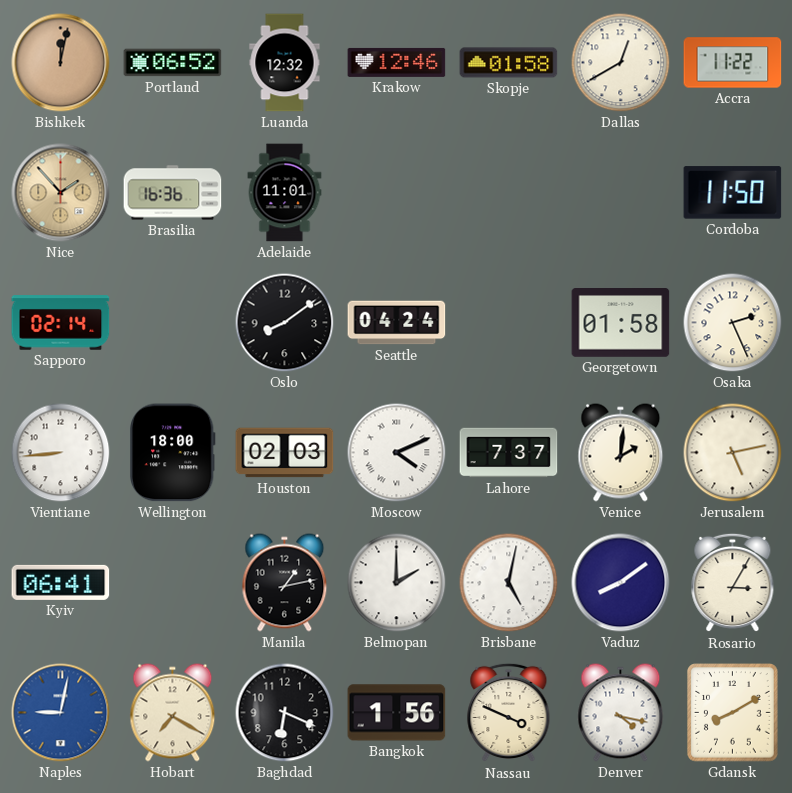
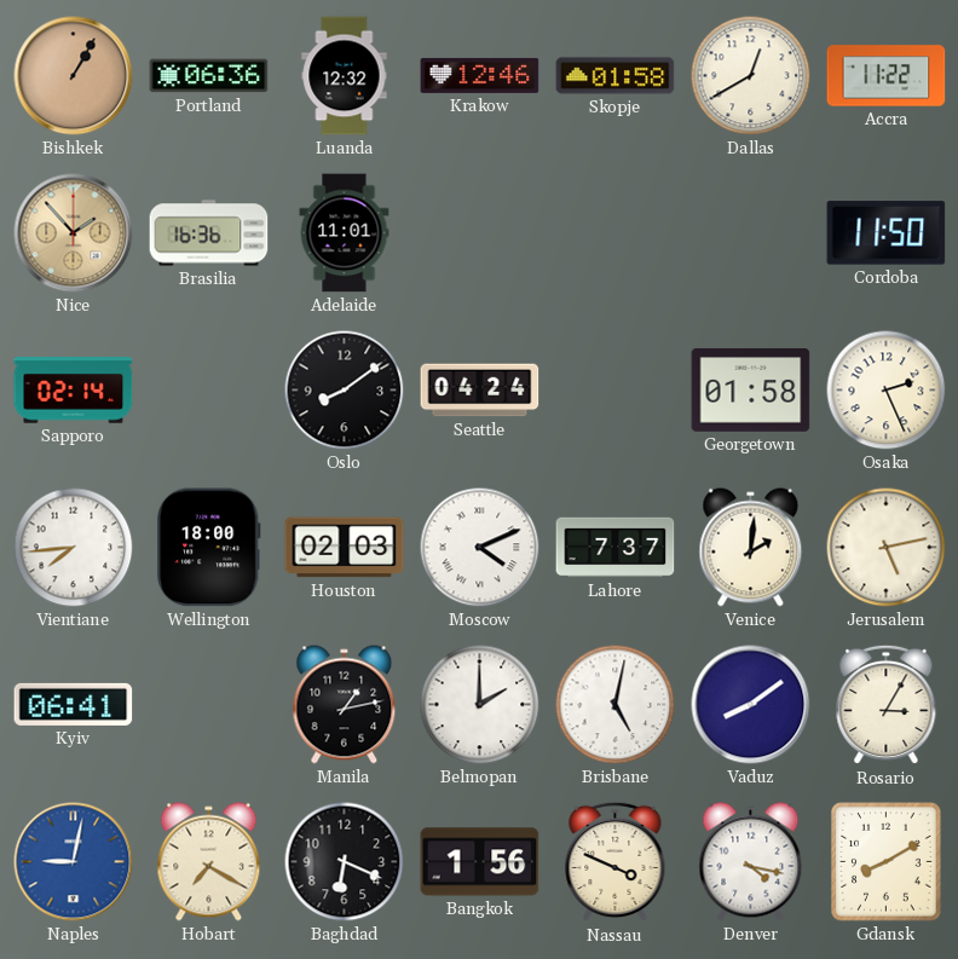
Bishkek: 12:02 -> 1:05
Portland: 06:52 -> 06:36
Vientiane: 8:44 -> 7:44
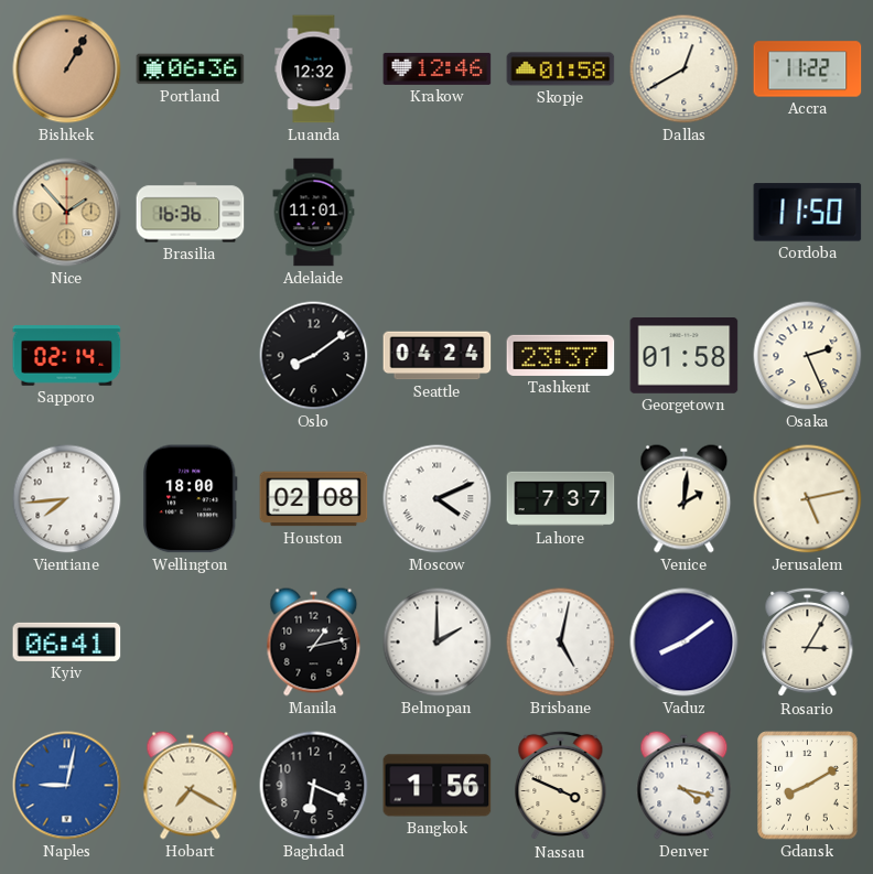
Tashkent: none -> 23:37
Houston: 02:03 -> 02:08
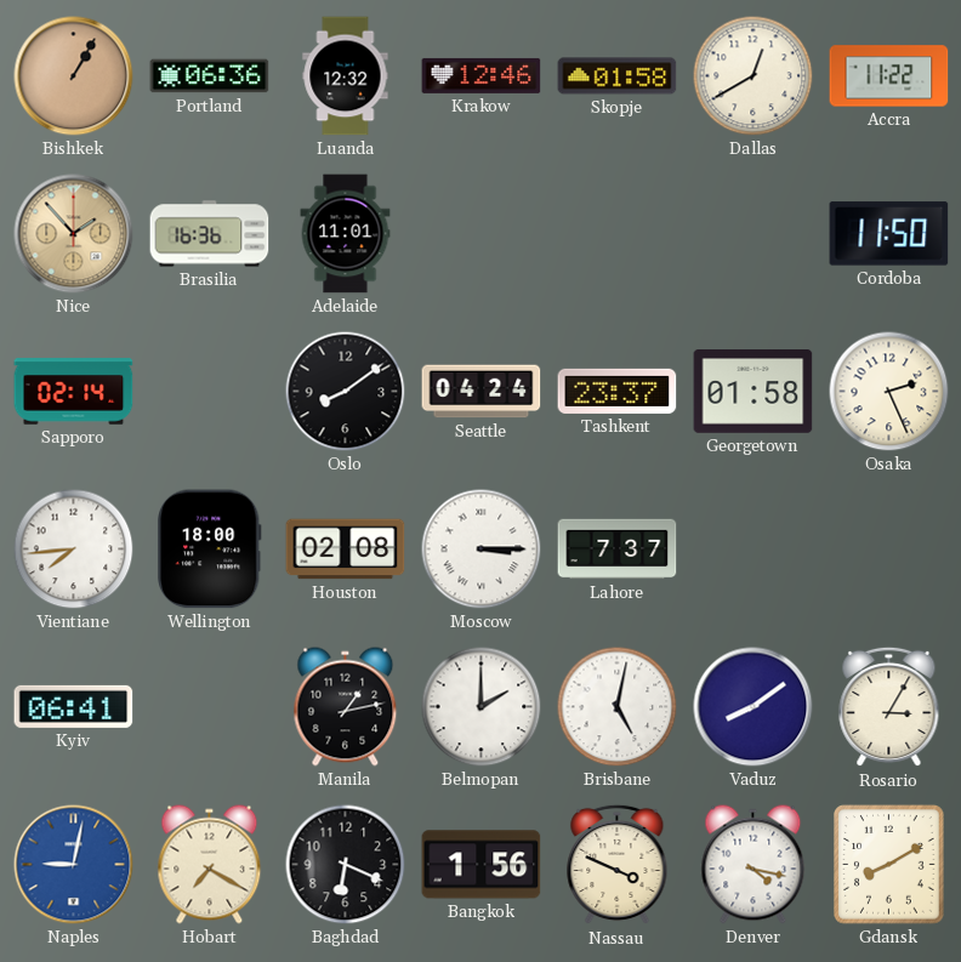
Moscow: 4:11 -> 3:15
Venice: 2:01 -> none
Jerusalem: 5:13 -> none
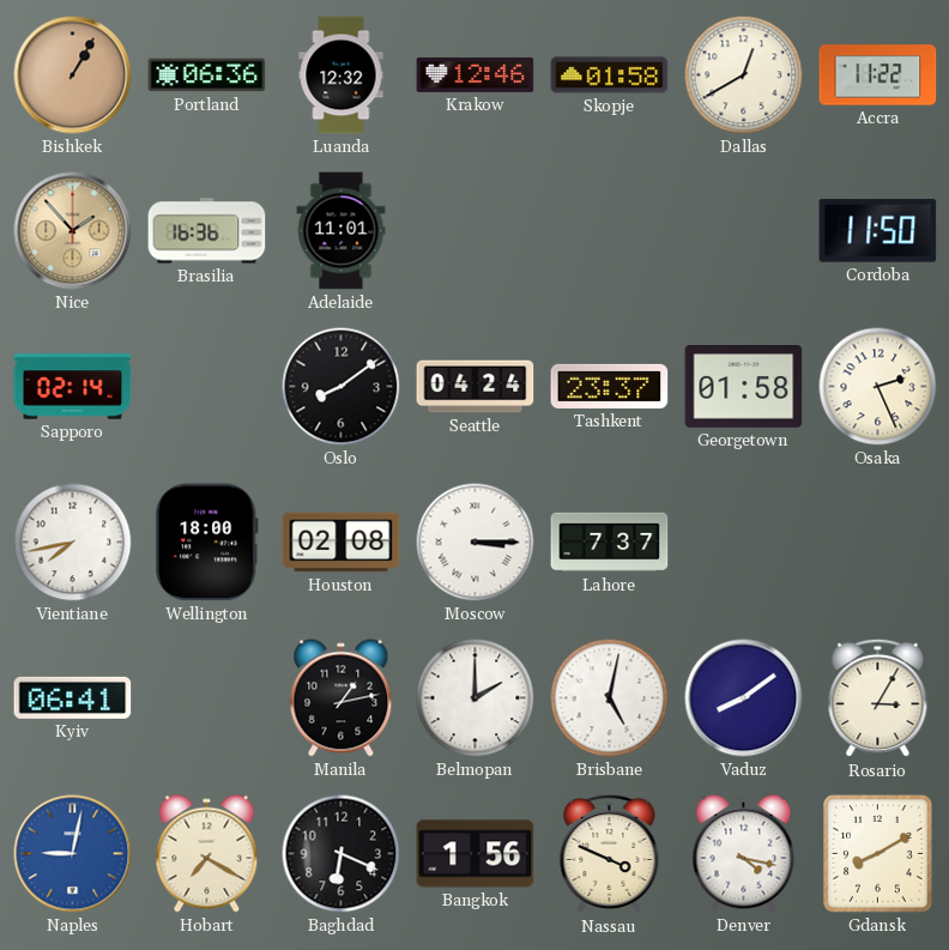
Vientiane: 7:44 -> 7:43
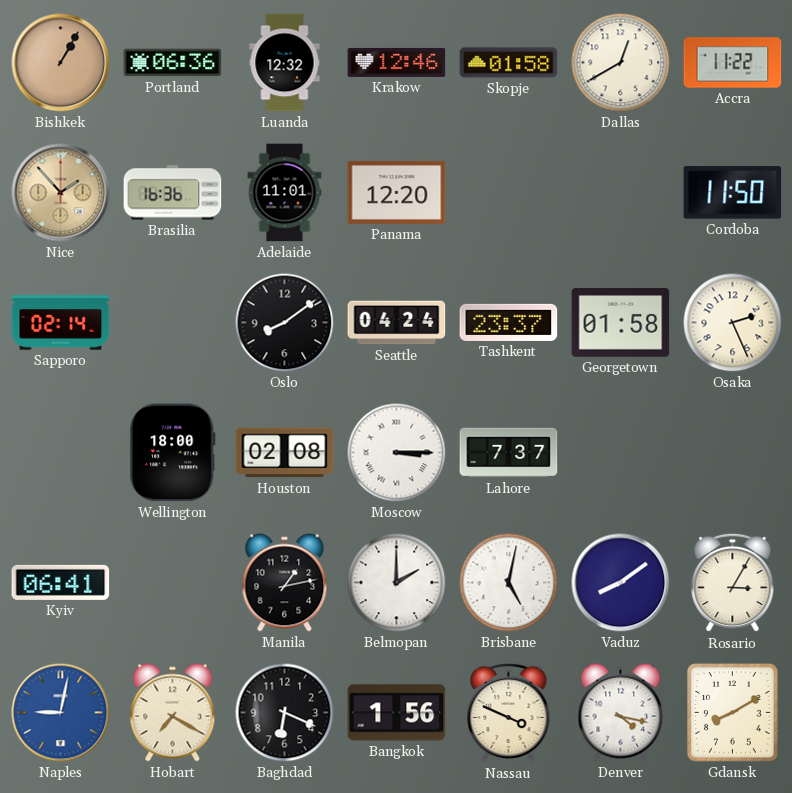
Panama: none -> 12:20
Vientiane: 7:43 -> none
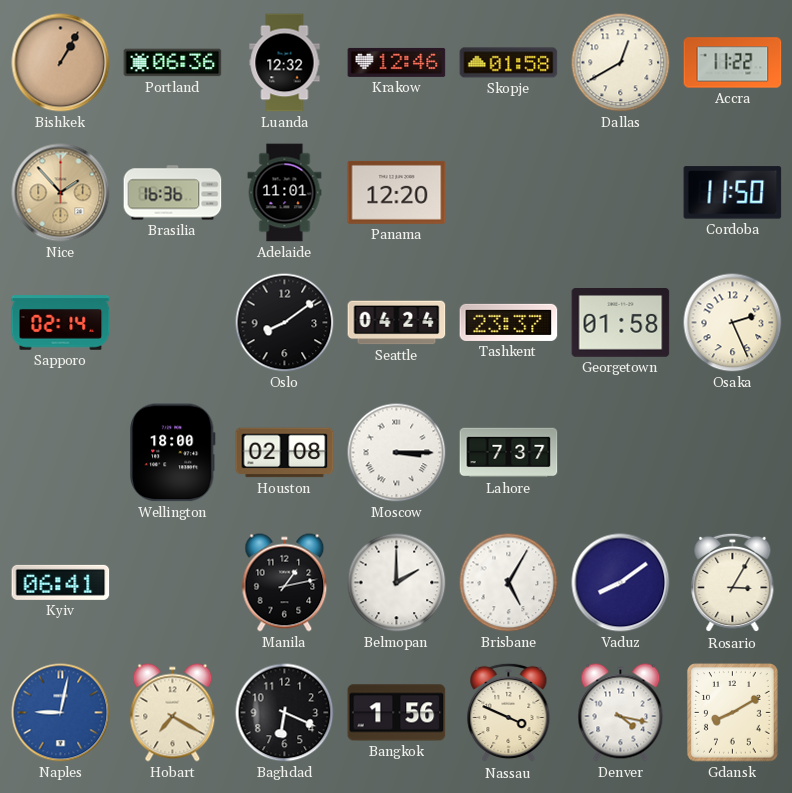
Brisbane: 5:02 -> 5:05
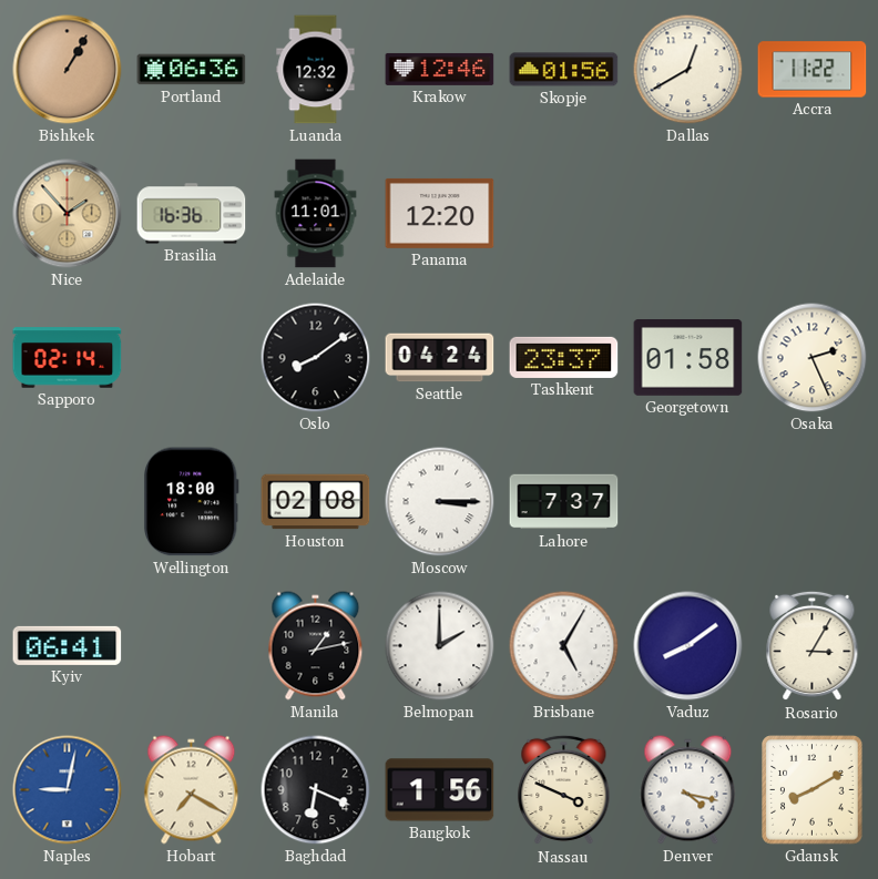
Skopje: 01:58 -> 01:56
Cordoba: 11:50 -> none
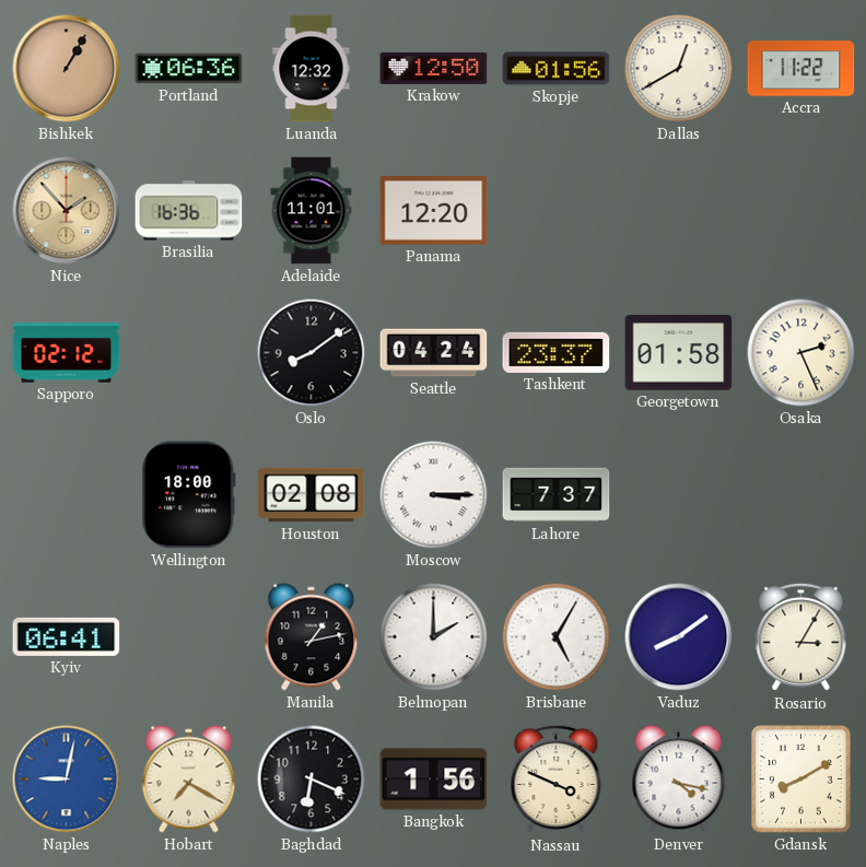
Krakow: 12:46 -> 12:50
Sapporo: 02:14 -> 02:12
